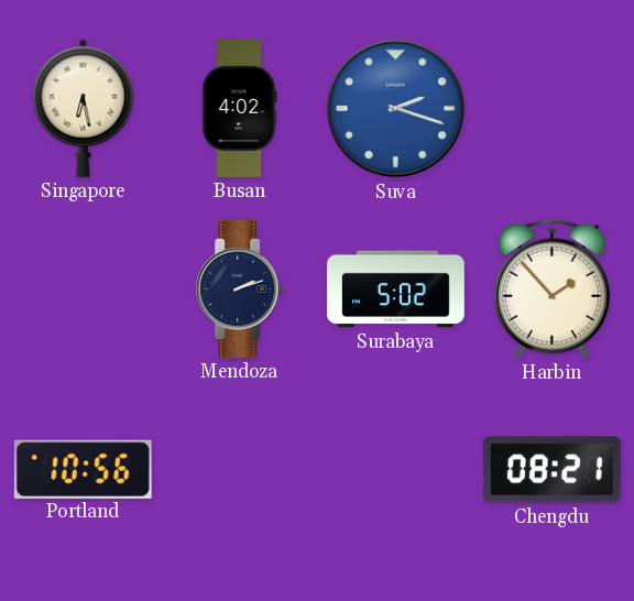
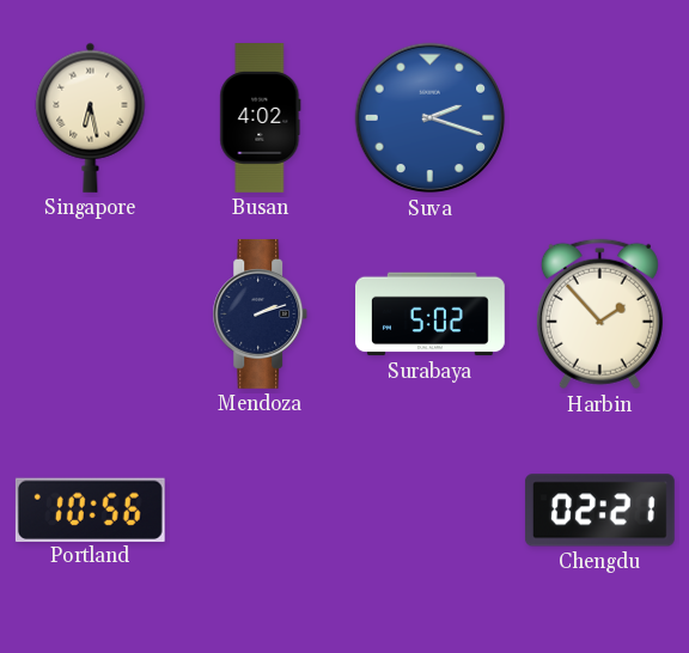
Chengdu: 08:21 -> 02:21
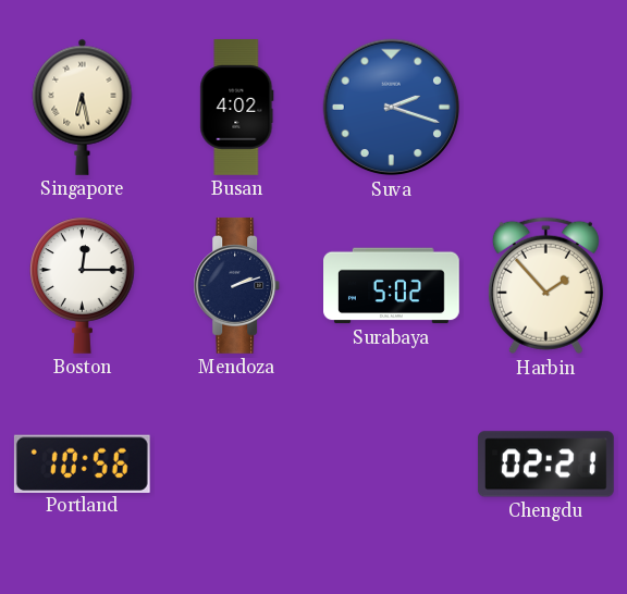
Boston: none -> 12:15
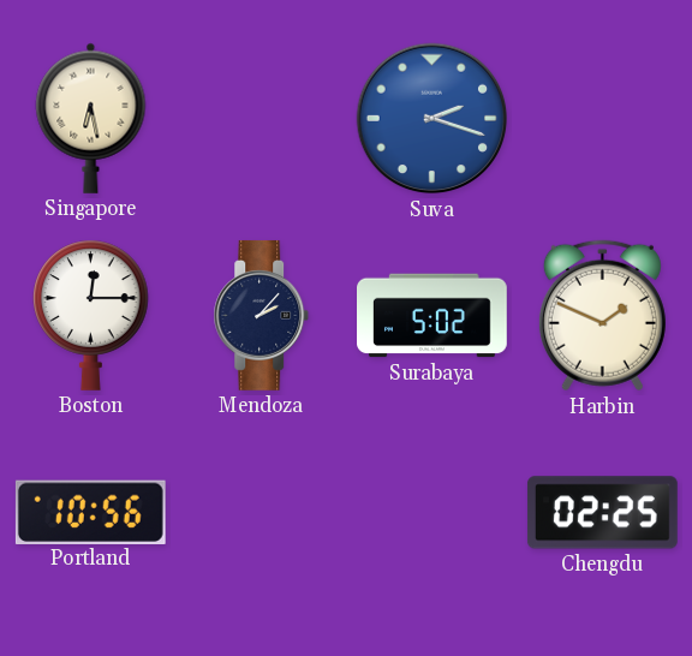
Busan: 4:02 -> none
Mendoza: 2:12 -> 2:07
Harbin: 1:53 -> 1:49
Chengdu: 02:21 -> 02:25
